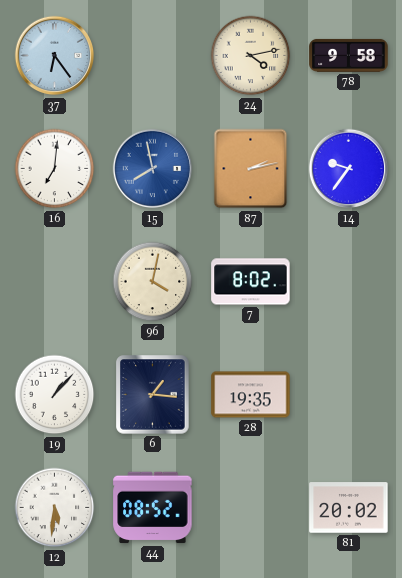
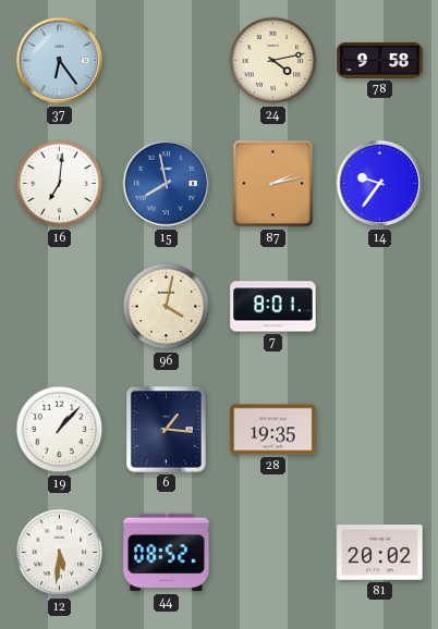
7: 8:02 -> 8:01
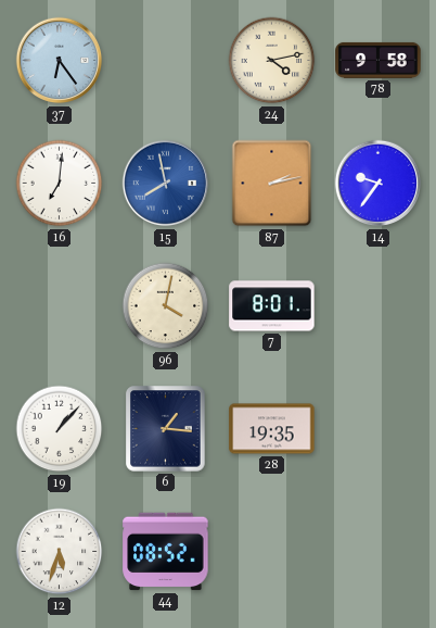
12: 5:31 -> 5:33
81: 20:02 -> none
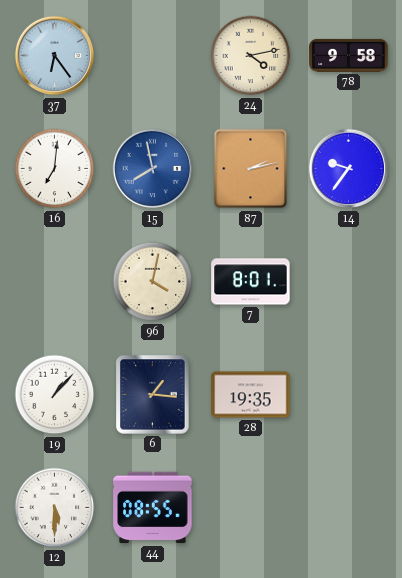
12: 5:33 -> 5:30
44: 08:52 -> 08:55
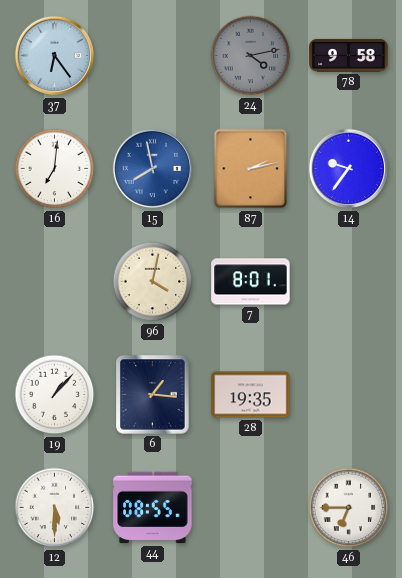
24 dial: cream -> grey
46: none -> 6:45
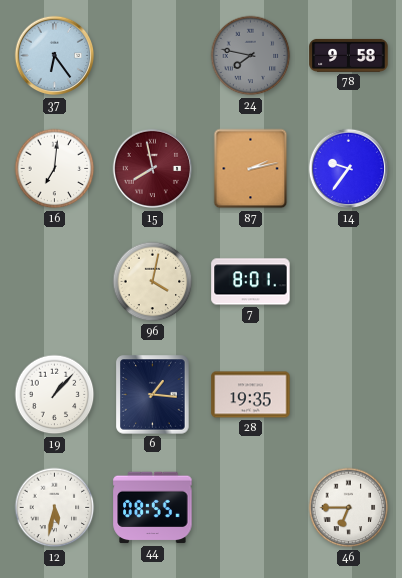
24: 4:13 -> 7:47
15 dial: blue -> burgundy
12: 5:30 -> 5:32
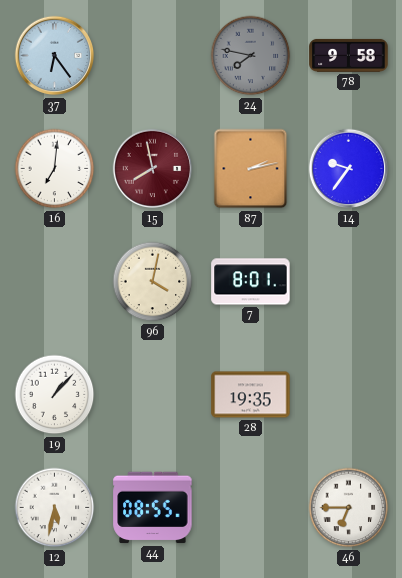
6: 1:16 -> none
